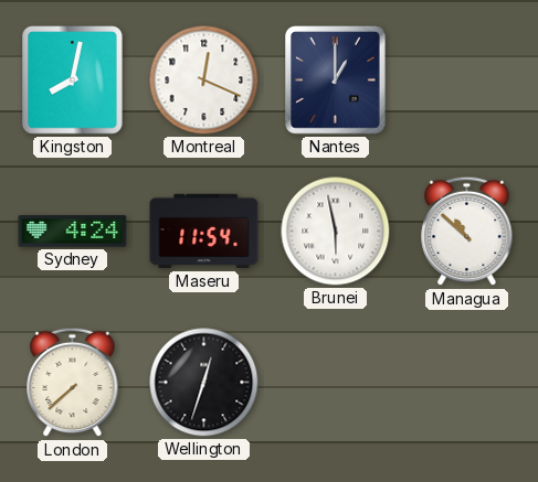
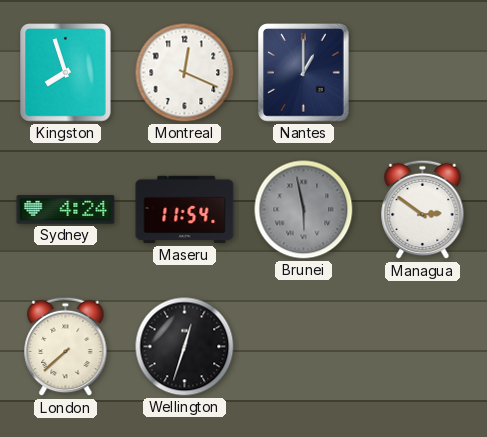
Kingston: 8:02 -> 7:57
Brunei dial: white -> grey
Managua: 10:52 -> 2:51
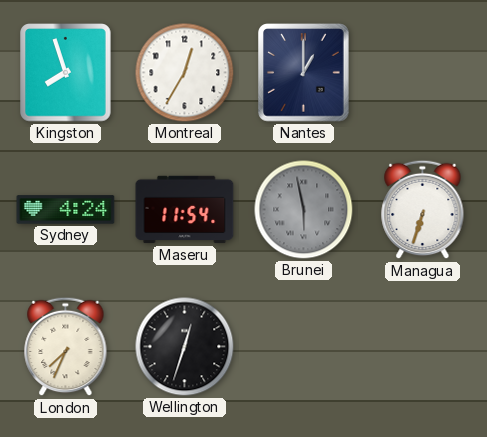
Montreal: 12:19 -> 12:35
Managua: 2:51 -> 6:33
London: 7:38 -> 7:34
